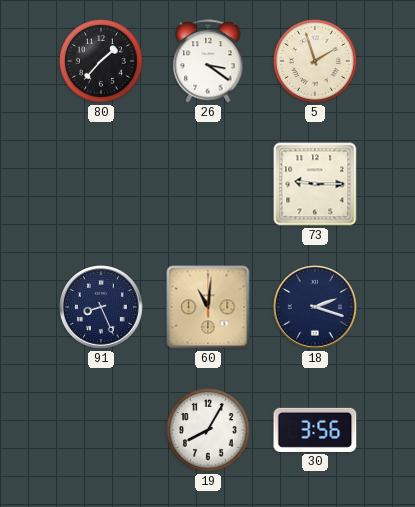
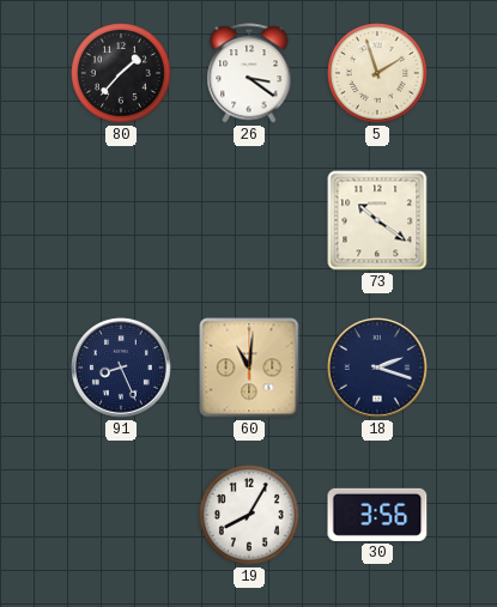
73: 9:15 -> 10:21
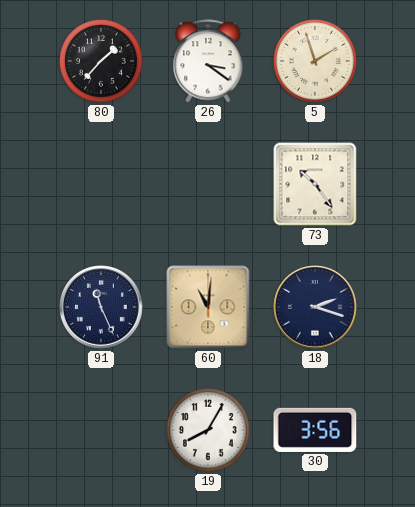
73: 10:21 -> 10:24
91: 8:26 -> 11:26
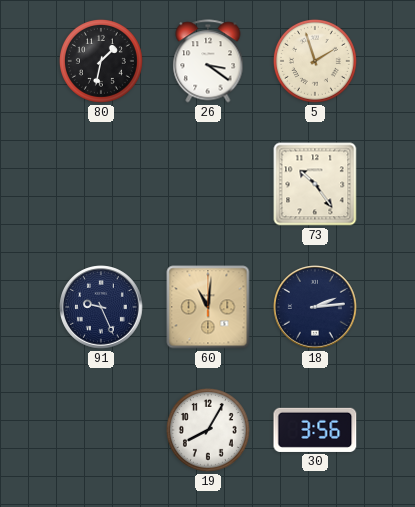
80: 1:37 -> 1:32
91: 11:26 -> 9:26
18: 2:18 -> 2:14
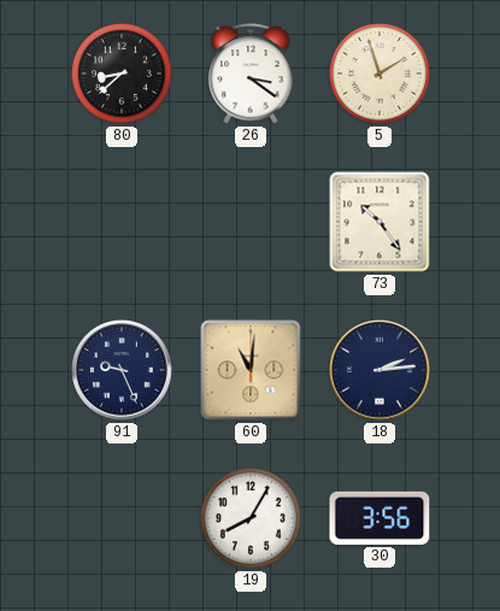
80: 1:32 -> 8:38
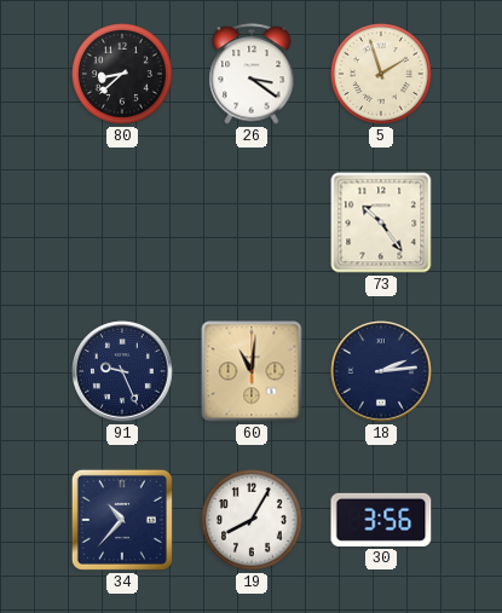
34: none -> 10:37
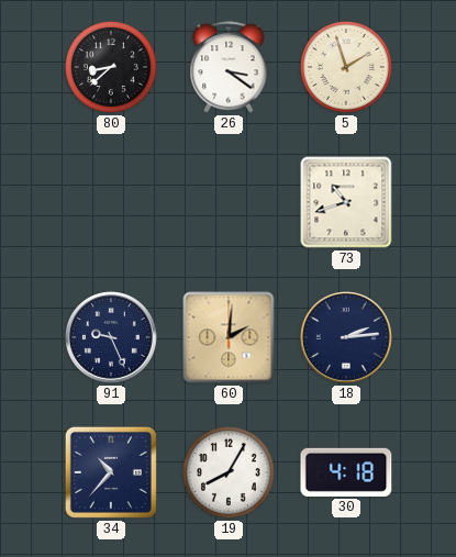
73: 10:24 -> 10:42
60: 11:01 -> 2:01
30: 3:56 -> 4:18
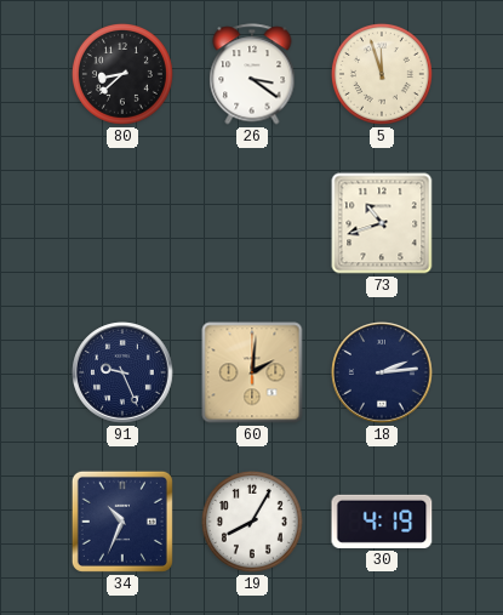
5: 1:57 -> 11:57
34: 10:37 -> 10:34
30: 4:18 -> 4:19
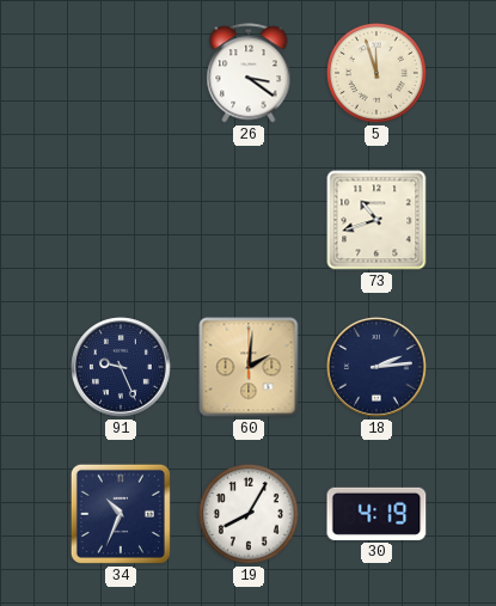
80: 8:38 -> none
